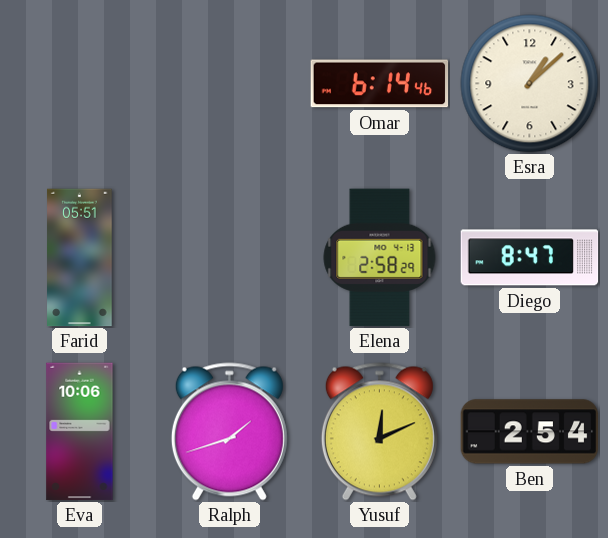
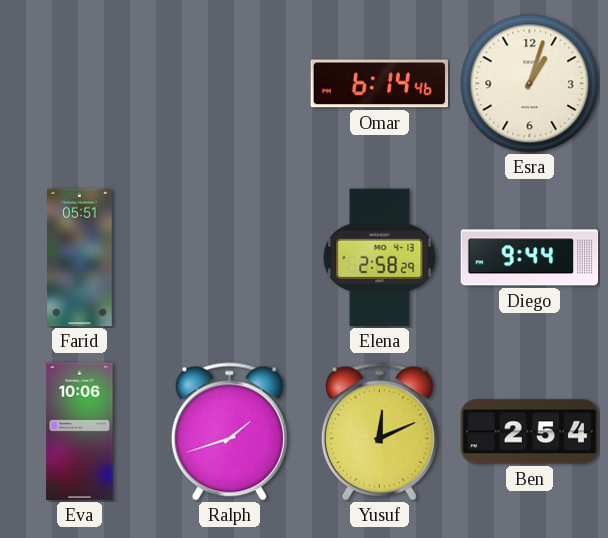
Esra: 1:08 -> 1:03
Diego: 8:47 -> 9:44
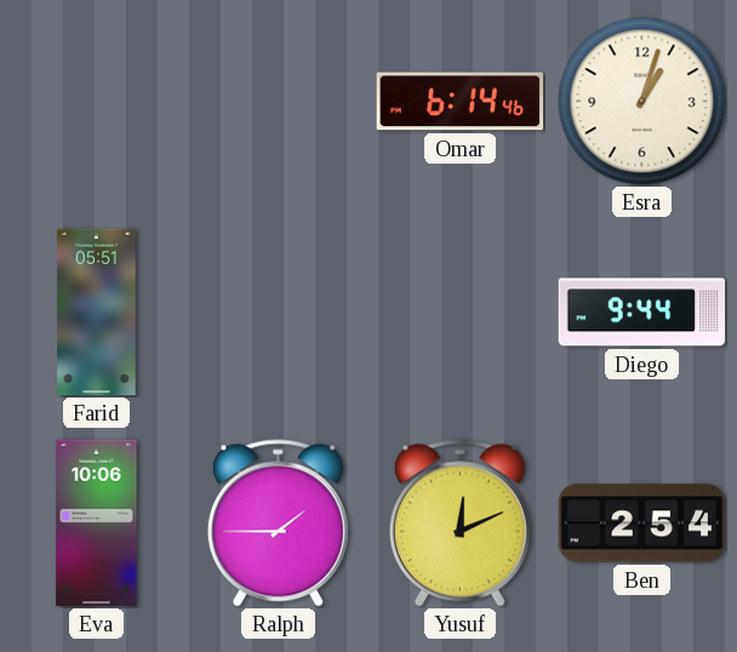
Elena: 2:58 -> none
Ralph: 1:42 -> 1:45
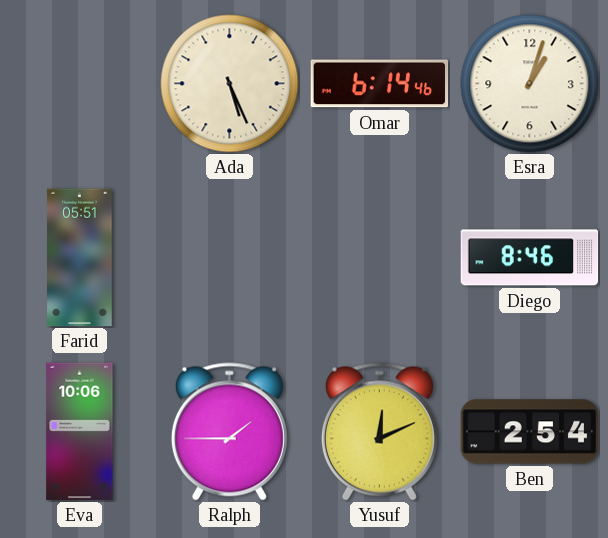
Ada: none -> 5:26
Diego: 9:44 -> 8:46
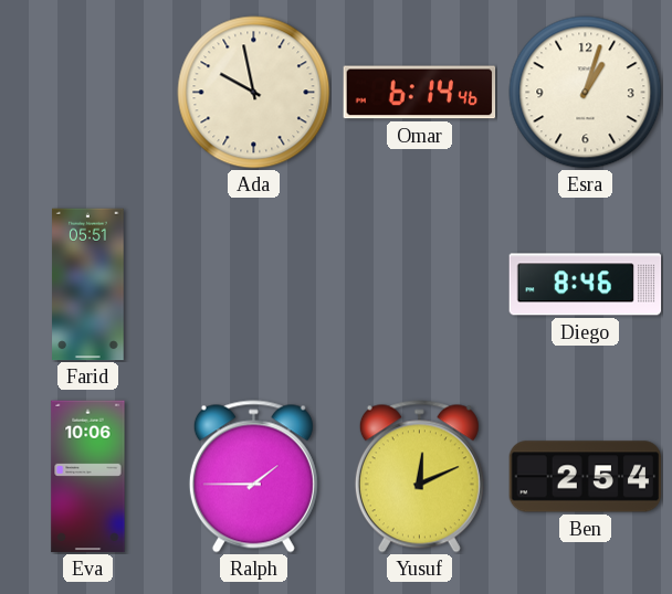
Ada: 5:26 -> 9:58
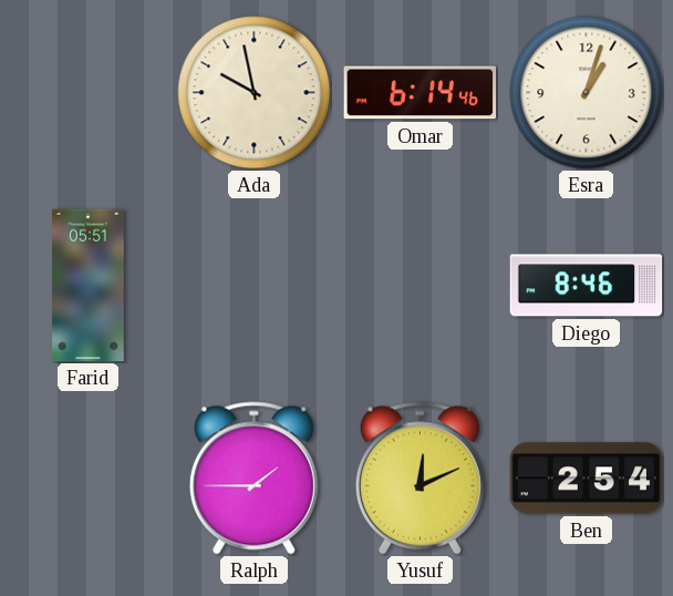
Eva: 10:06 -> none
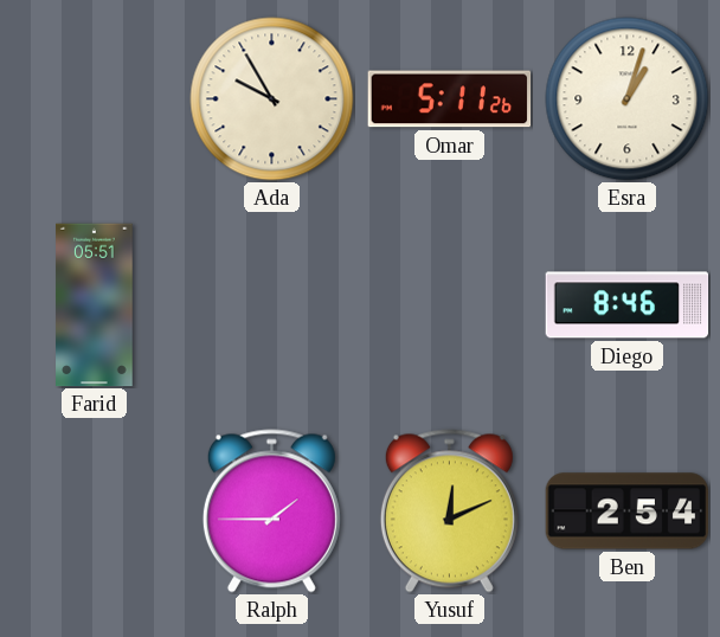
Ada: 9:58 -> 9:55
Omar: 6:14 -> 5:11
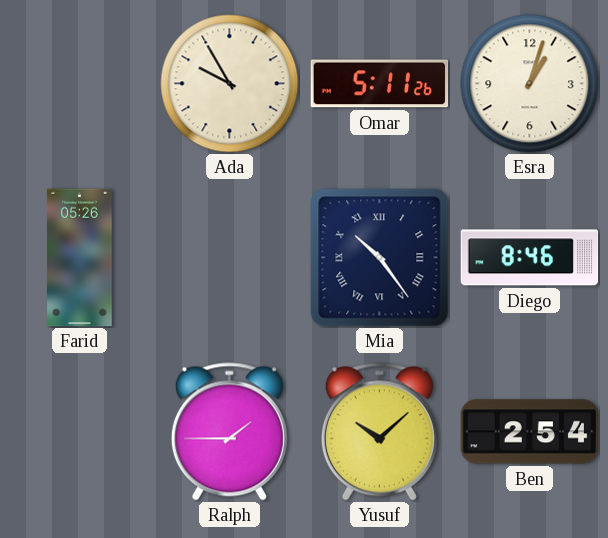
Farid: 05:51 -> 05:26
Mia: none -> 10:24
Yusuf: 12:11 -> 10:08
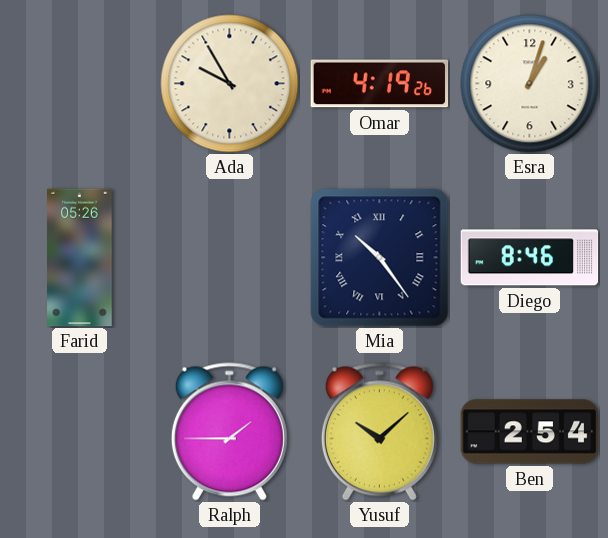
Omar: 5:11 -> 4:19
